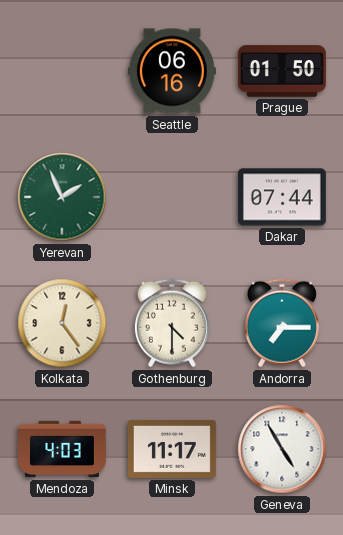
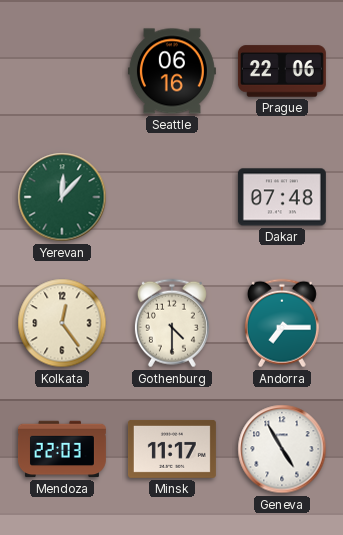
Prague: 01:50 -> 22:06
Yerevan: 1:56 -> 12:07
Dakar: 07:44 -> 07:48
Mendoza: 4:03 -> 22:03
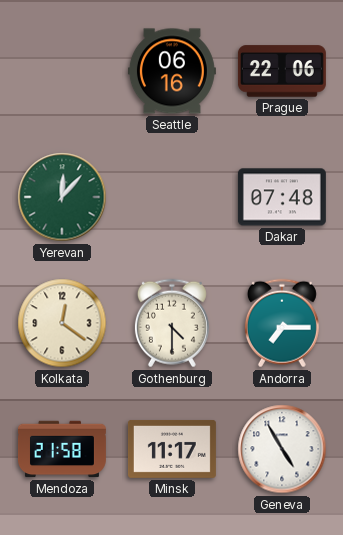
Kolkata: 12:24 -> 12:21
Mendoza: 22:03 -> 21:58
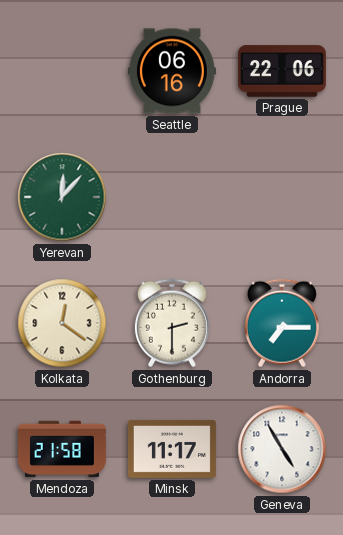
Dakar: 07:48 -> none
Gothenburg: 4:30 -> 2:30
